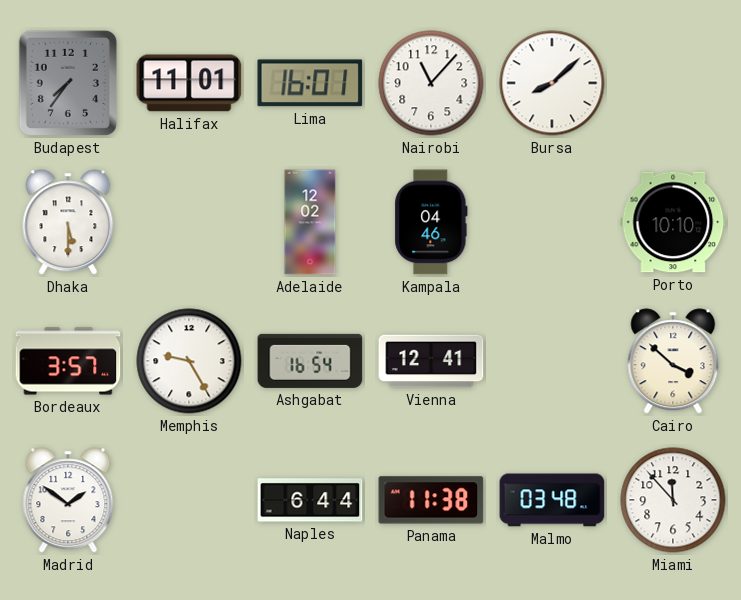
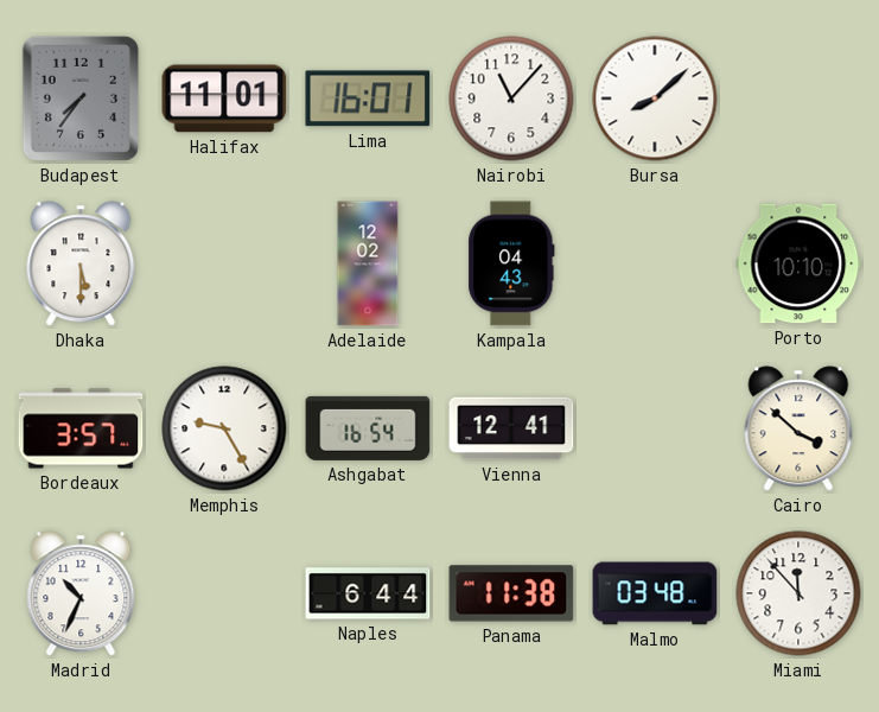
Kampala: 04:46 -> 04:43
Madrid: 1:51 -> 10:34
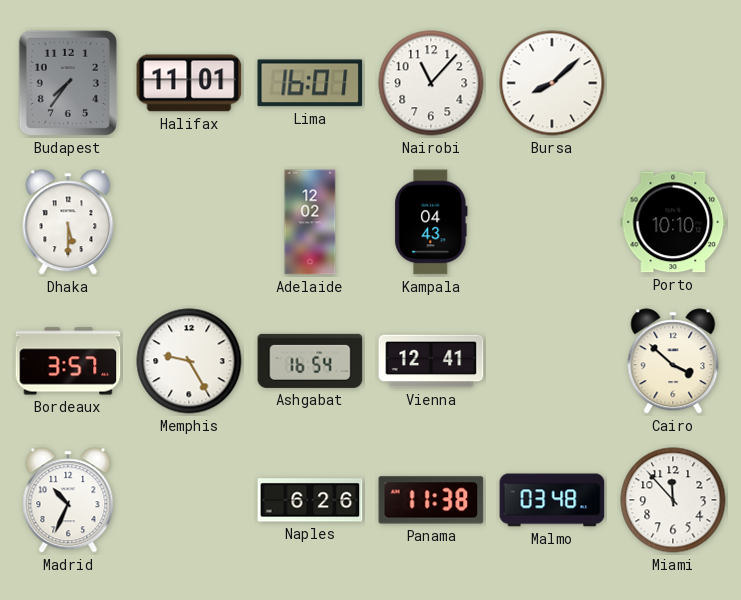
Naples: 6:44 -> 6:26
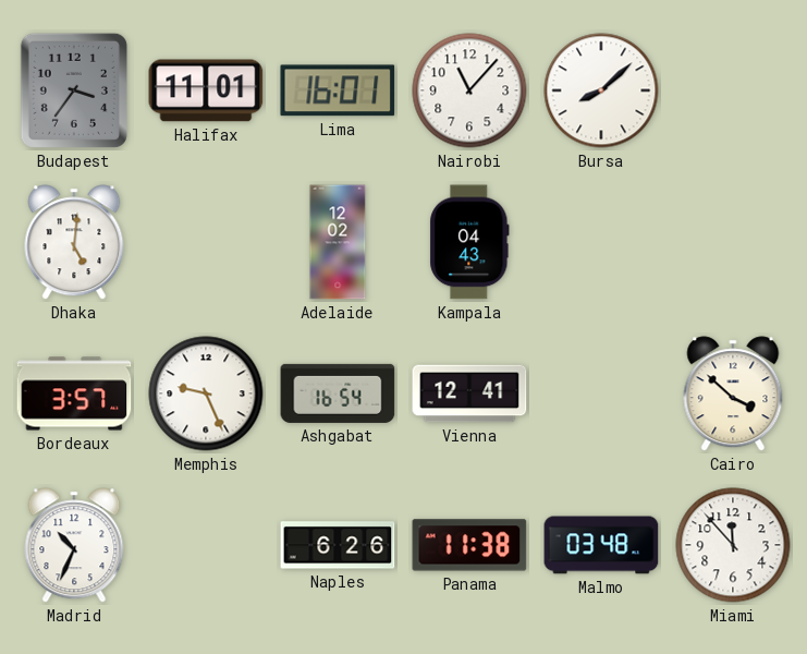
Budapest: 7:36 -> 3:36
Dhaka: 5:30 -> 5:01
Porto: 10:10 -> none
Memphis: 9:25 -> 9:26
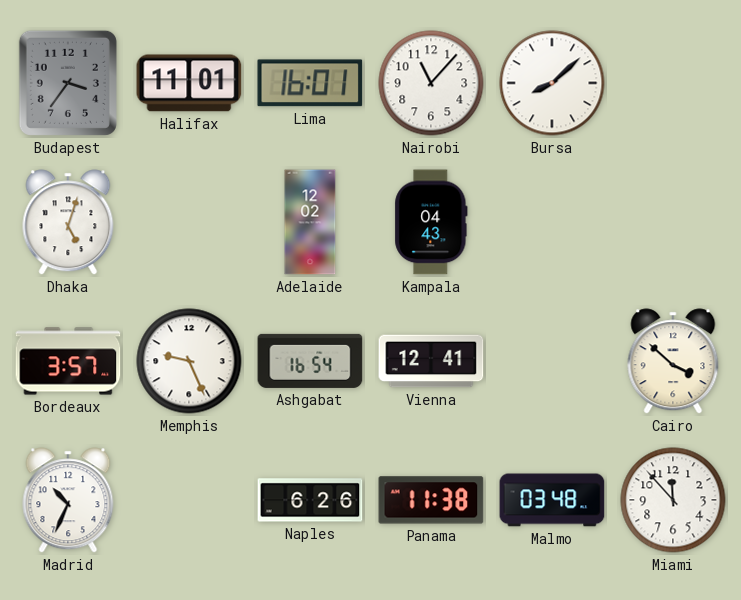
Dhaka: 5:01 -> 5:03
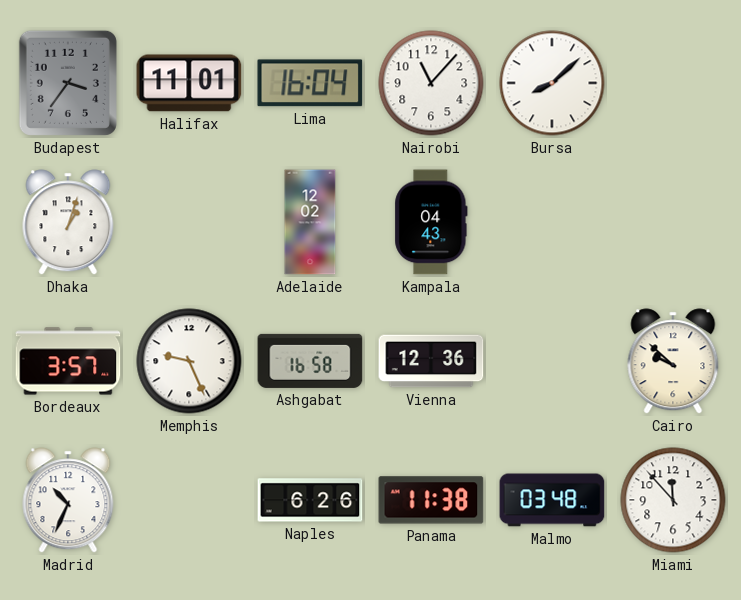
Lima: 16:01 -> 16:04
Dhaka: 5:03 -> 1:03
Ashgabat: 16:54 -> 16:58
Vienna: 12:41 -> 12:36
Cairo: 3:52 -> 9:52
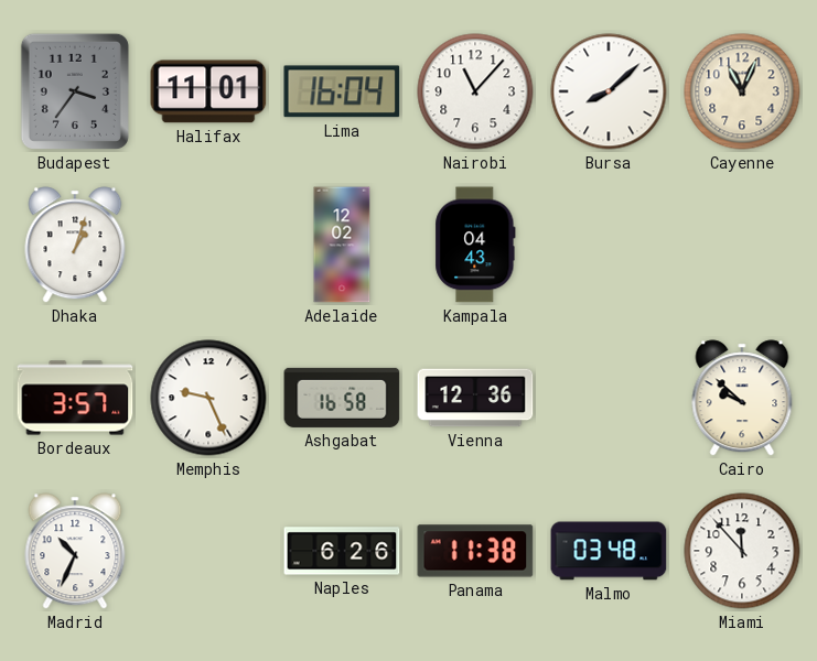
Cayenne: none -> 11:04
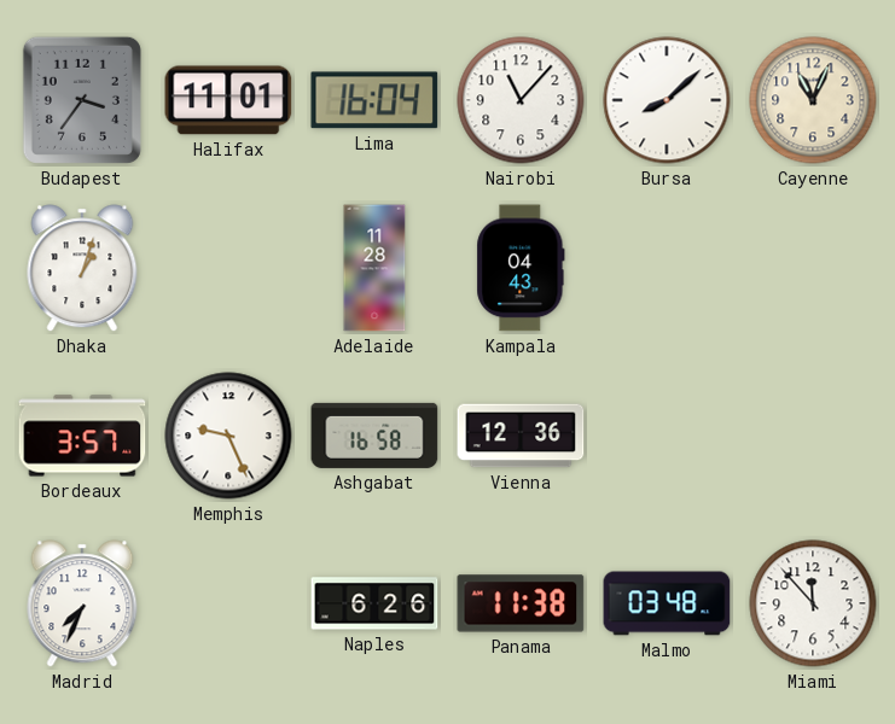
Adelaide: 12:02 -> 11:28
Cairo: 9:52 -> none
Madrid: 10:34 -> 7:34
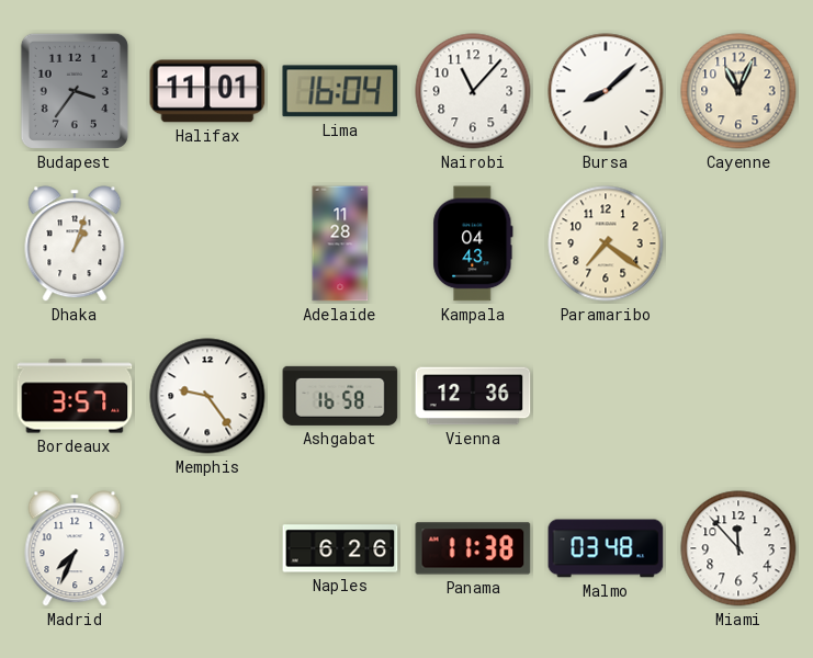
Paramaribo: none -> 7:21
Memphis: 9:26 -> 9:24
